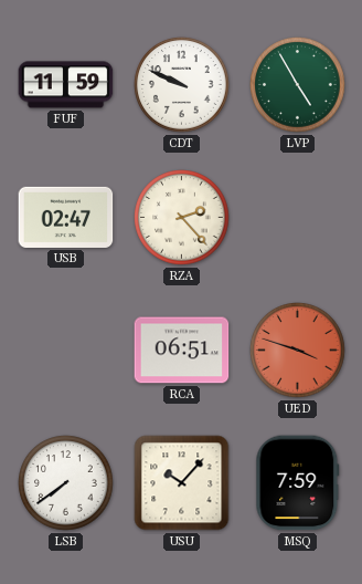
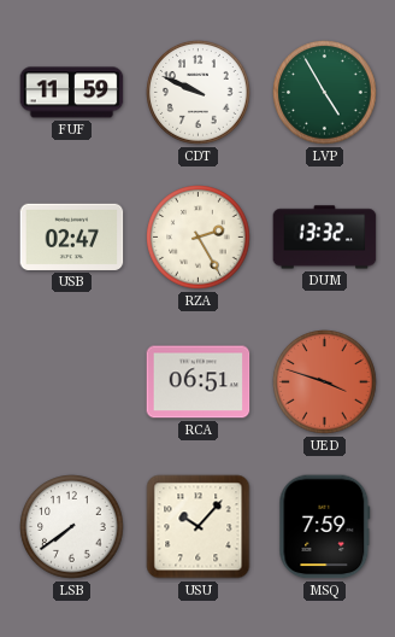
RZA: 2:23 -> 2:25
DUM: none -> 13:32
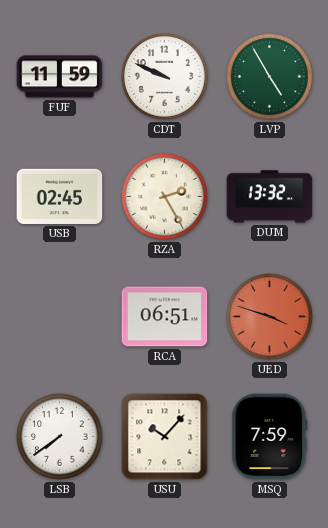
USB: 02:47 -> 02:45
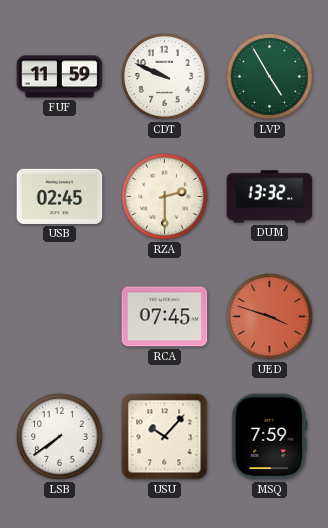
RZA: 2:25 -> 2:30
RCA: 06:51 -> 07:45
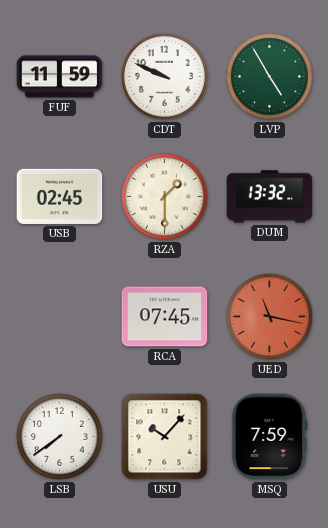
RZA: 2:30 -> 1:30
UED: 3:48 -> 11:17
